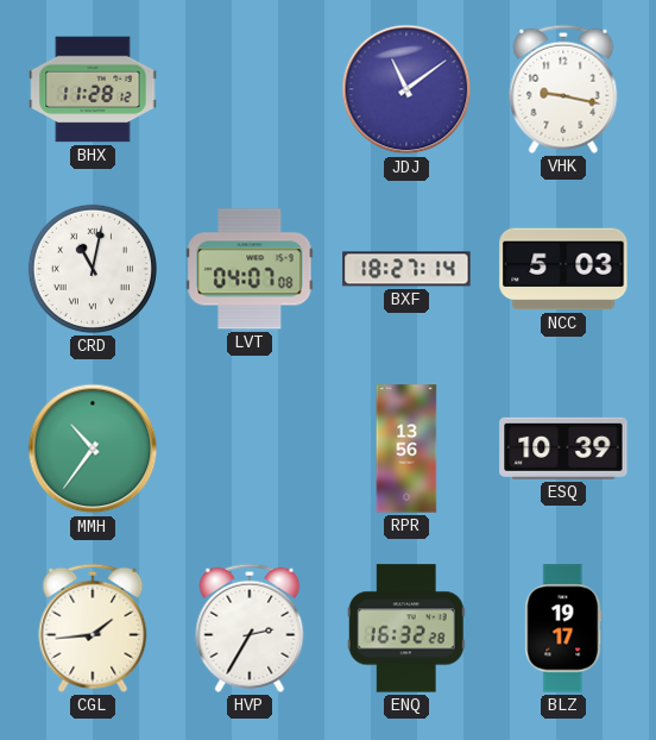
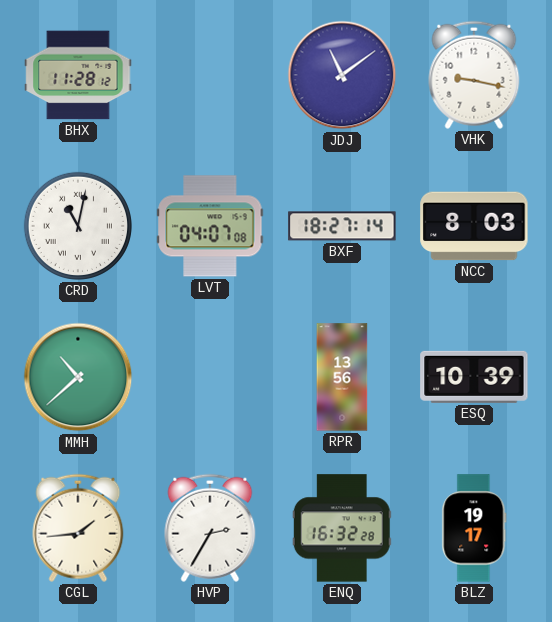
NCC: 5:03 -> 8:03
MMH: 10:36 -> 10:38
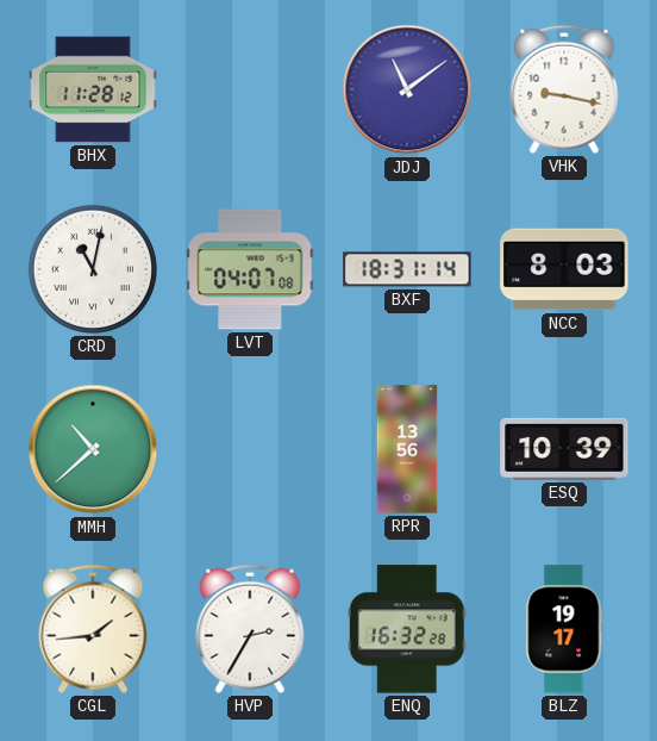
BXF: 18:27 -> 18:31
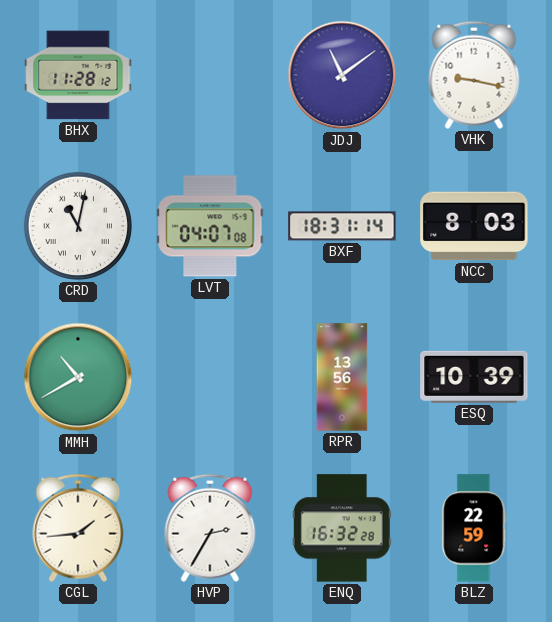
MMH: 10:38 -> 10:40
BLZ: 19:17 -> 22:59
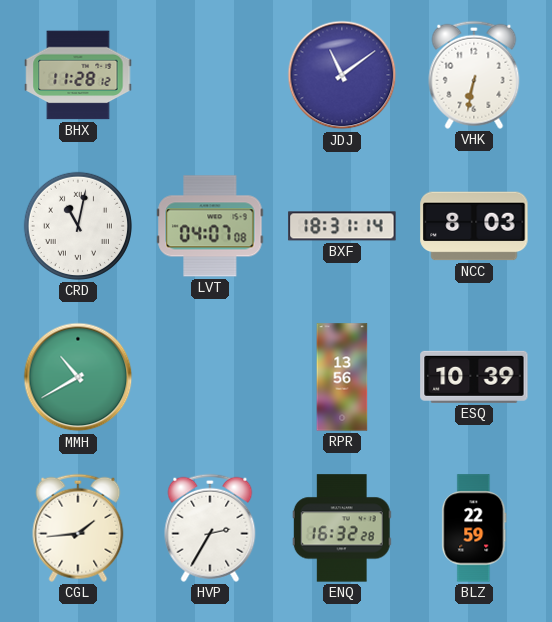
VHK: 9:17 -> 6:32
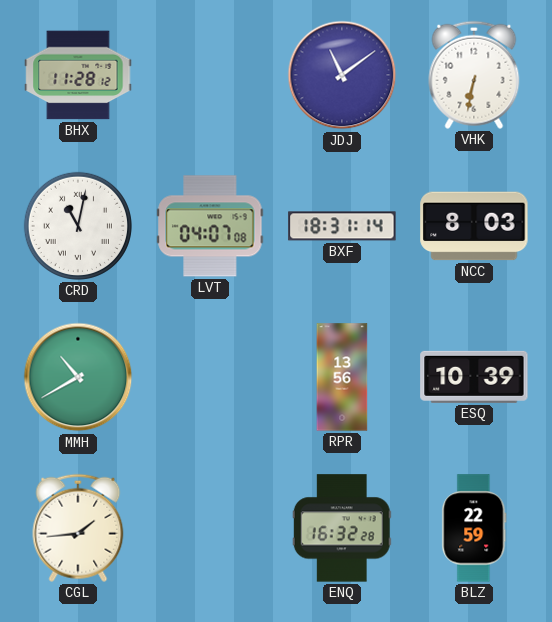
HVP: 2:35 -> none
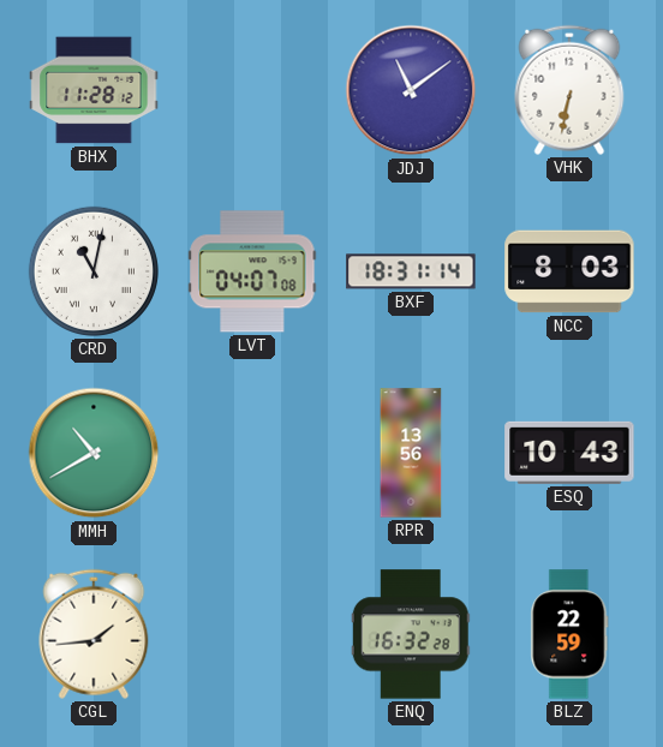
ESQ: 10:39 -> 10:43
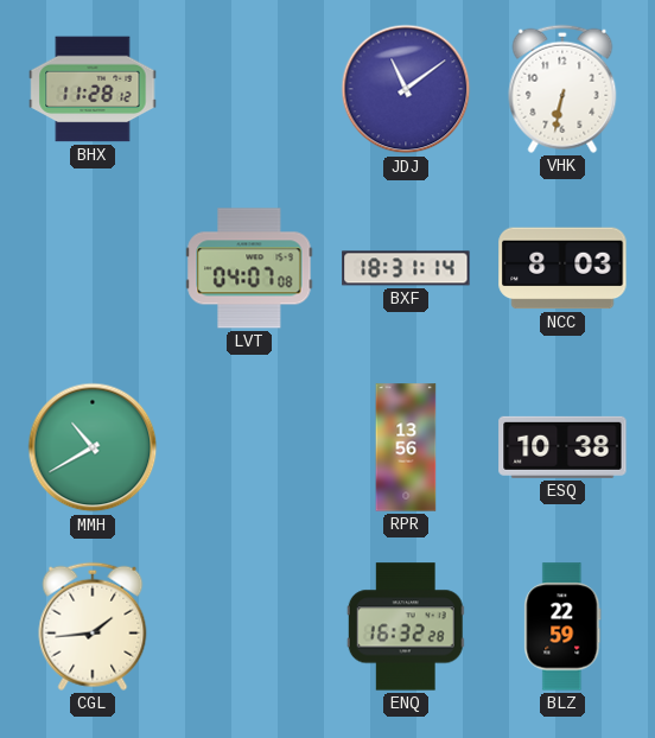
CRD: 11:02 -> none
ESQ: 10:43 -> 10:38
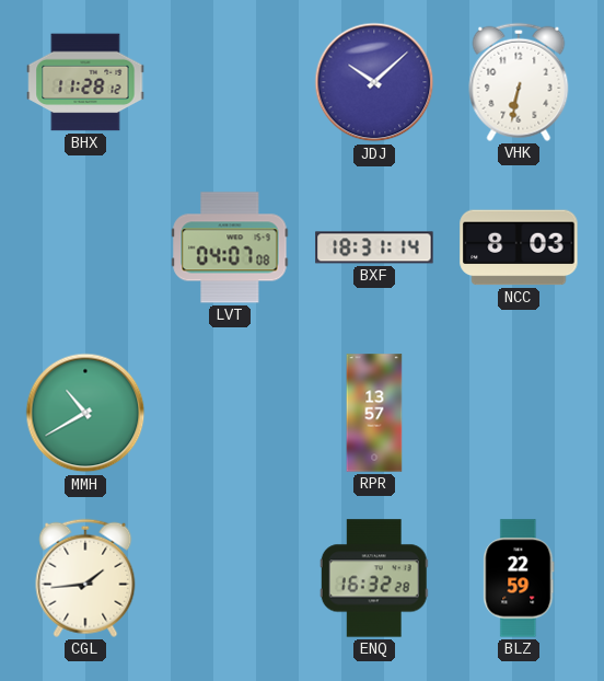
JDJ: 11:09 -> 10:08
RPR: 13:56 -> 13:57
ESQ: 10:38 -> none
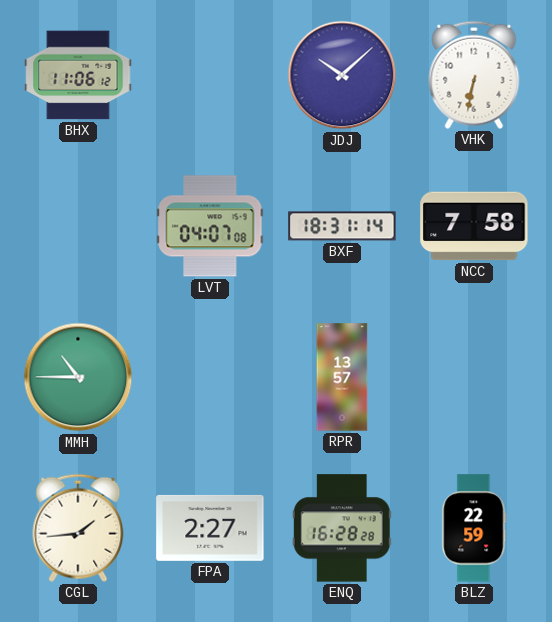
BHX: 11:28 -> 11:06
NCC: 8:03 -> 7:58
MMH: 10:40 -> 10:45
FPA: none -> 2:27
ENQ: 16:32 -> 16:28
